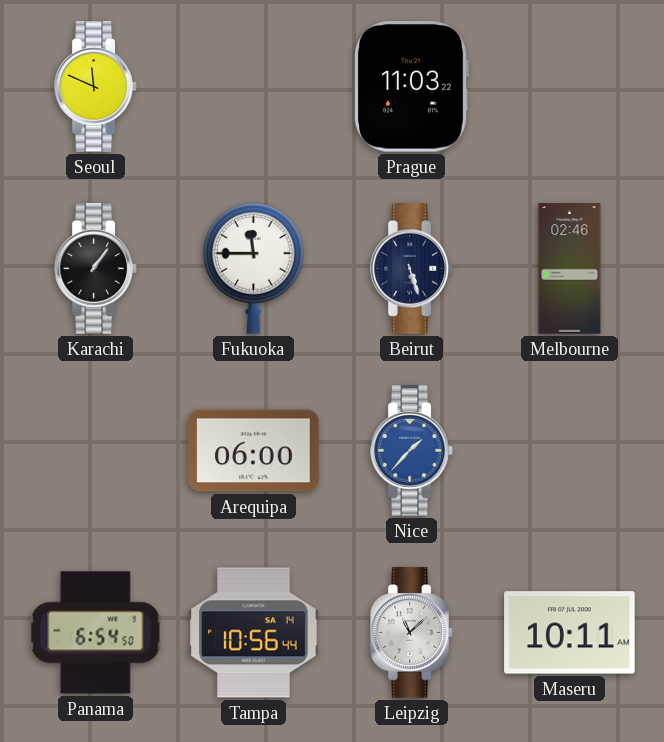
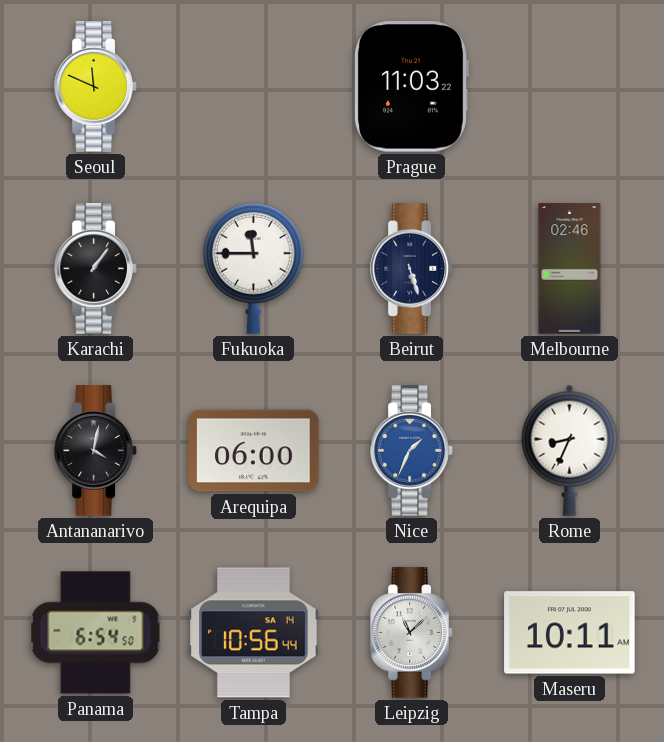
Antananarivo: none -> 4:02
Nice: 1:37 -> 1:34
Rome: none -> 8:34
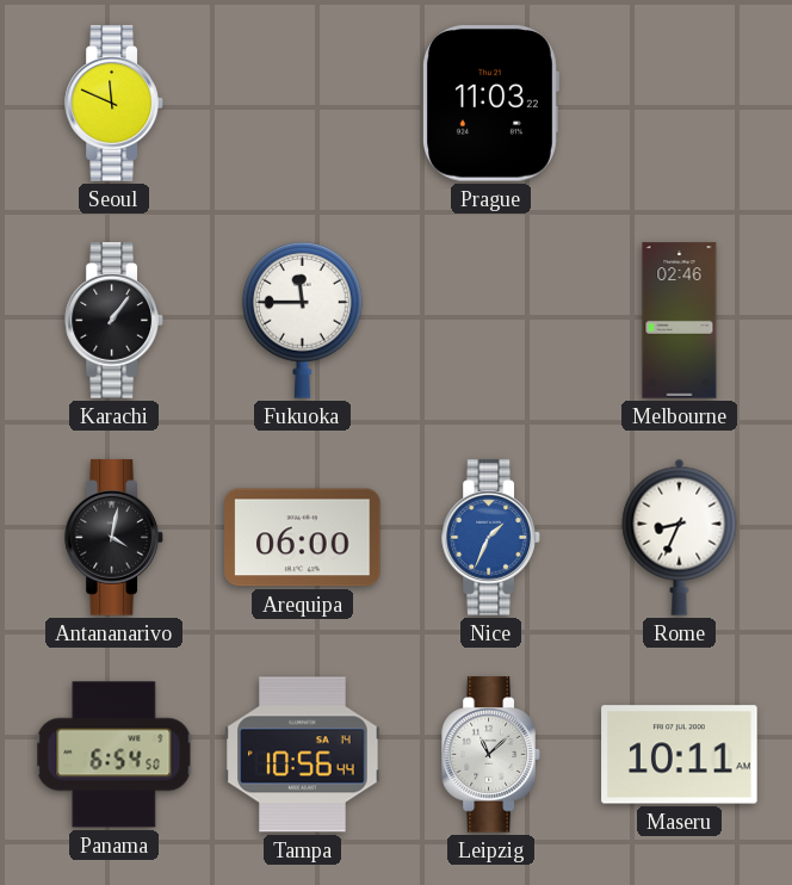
Beirut: 5:27 -> none
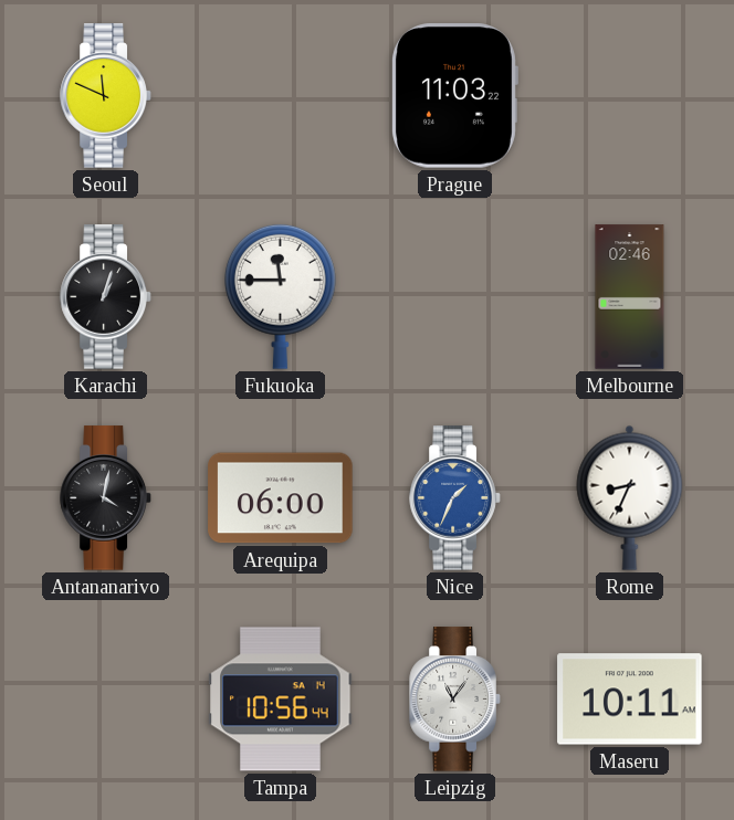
Karachi: 1:06 -> 1:03
Panama: 6:54 -> none
Leipzig: 11:08 -> 11:06
